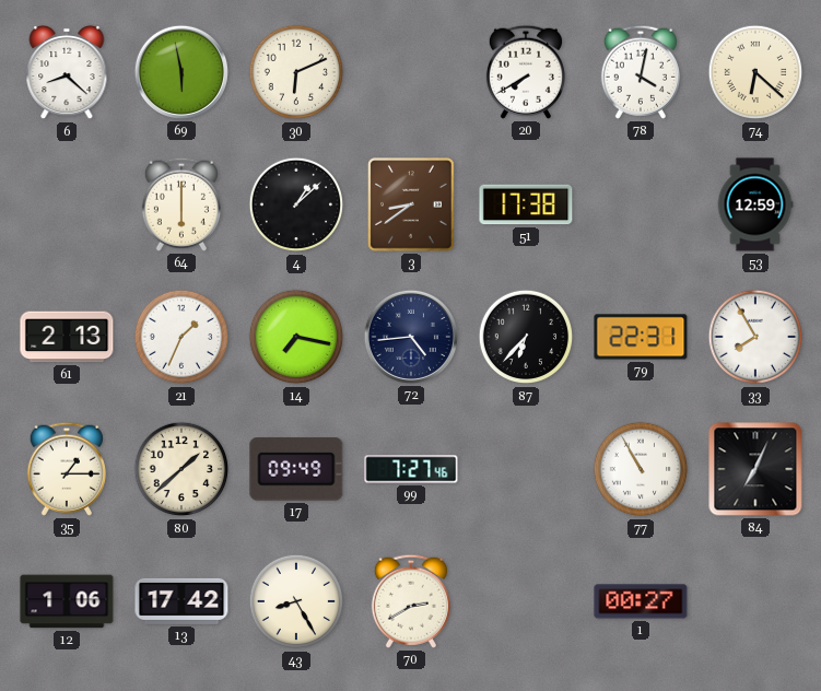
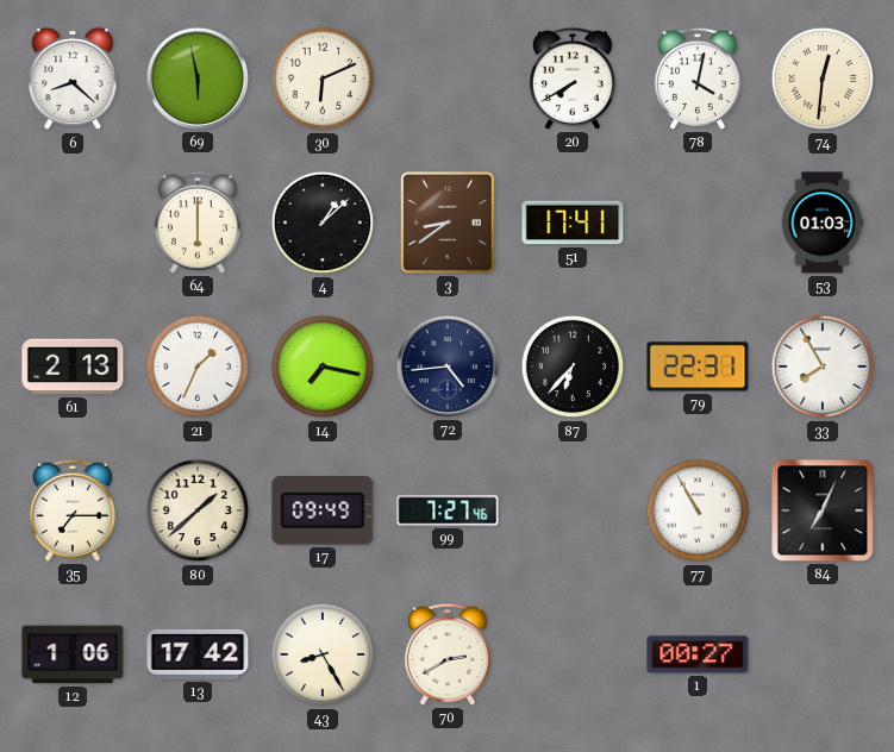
74: 6:22 -> 12:31
51: 17:38 -> 17:41
53: 12:59 -> 01:03
35: 1:15 -> 7:15
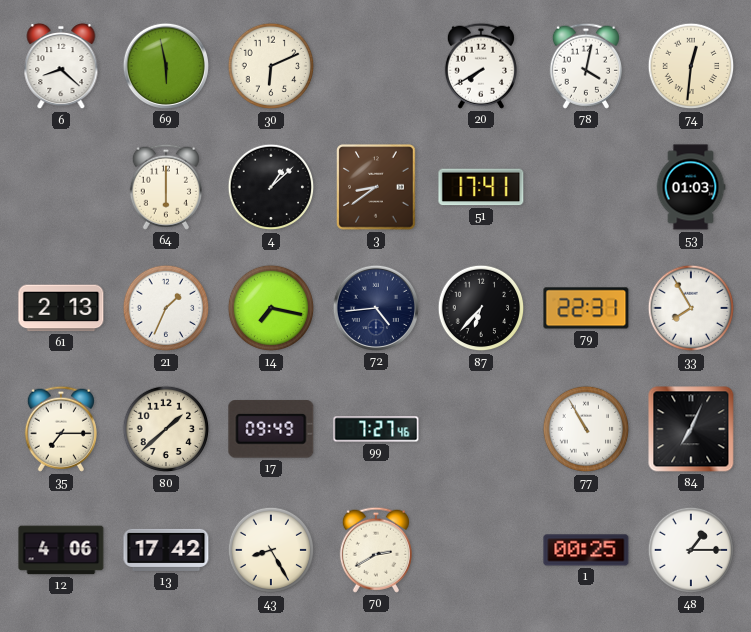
12: 1:06 -> 4:06
1: 00:27 -> 00:25
48: none -> 1:15
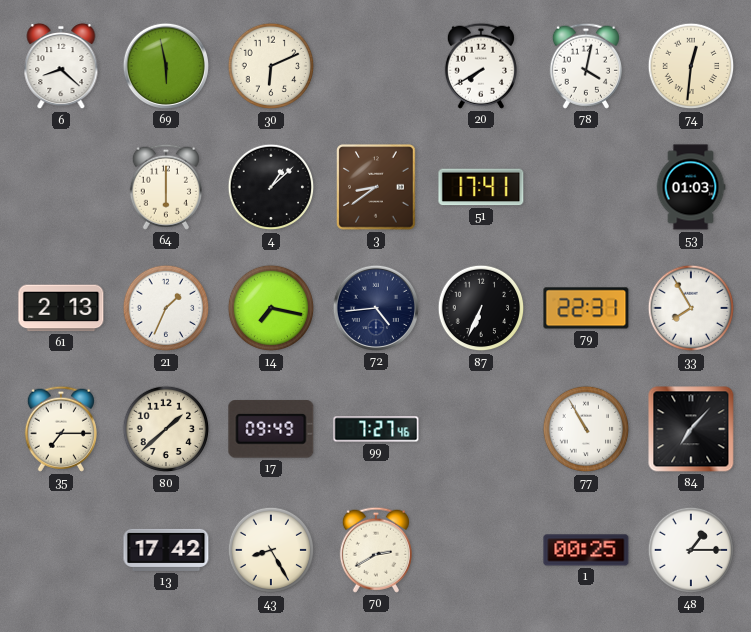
87: 6:37 -> 6:34
84: 7:04 -> 7:07
12: 4:06 -> none
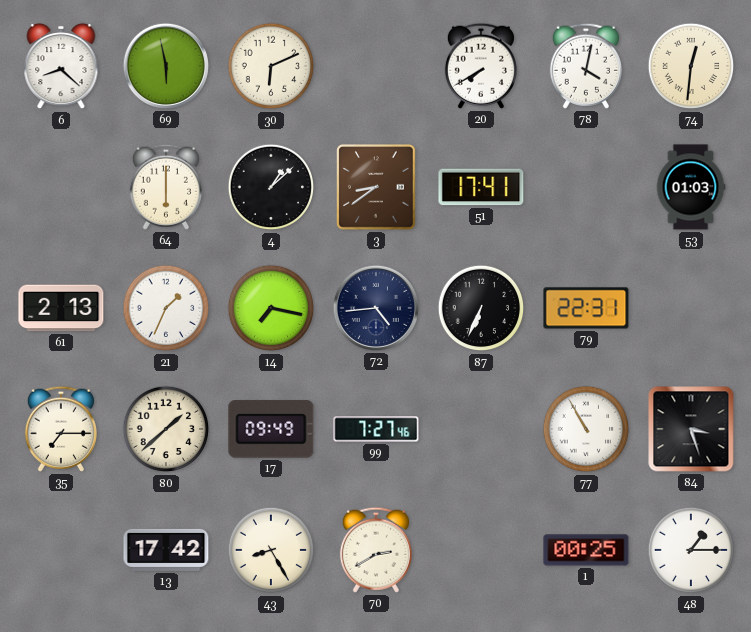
33: 7:55 -> none
84: 7:07 -> 3:27
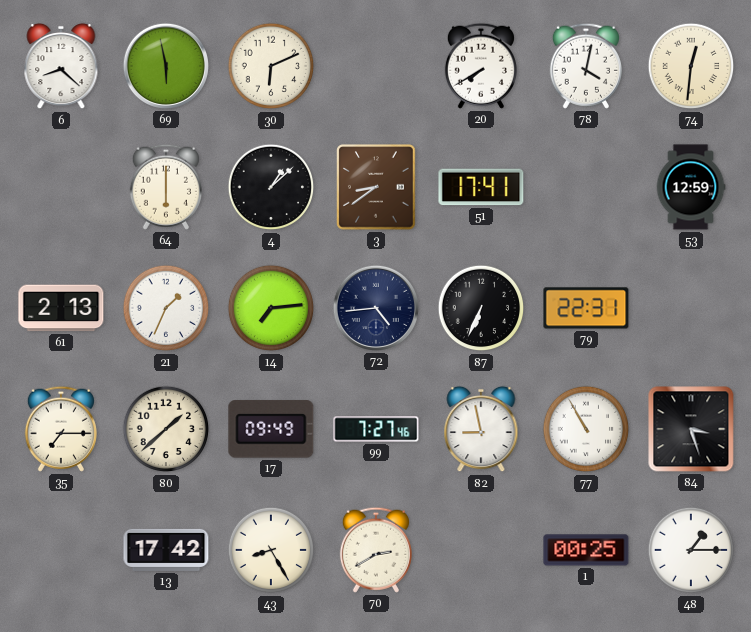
53: 01:03 -> 12:59
14: 7:17 -> 7:14
82: none -> 8:58
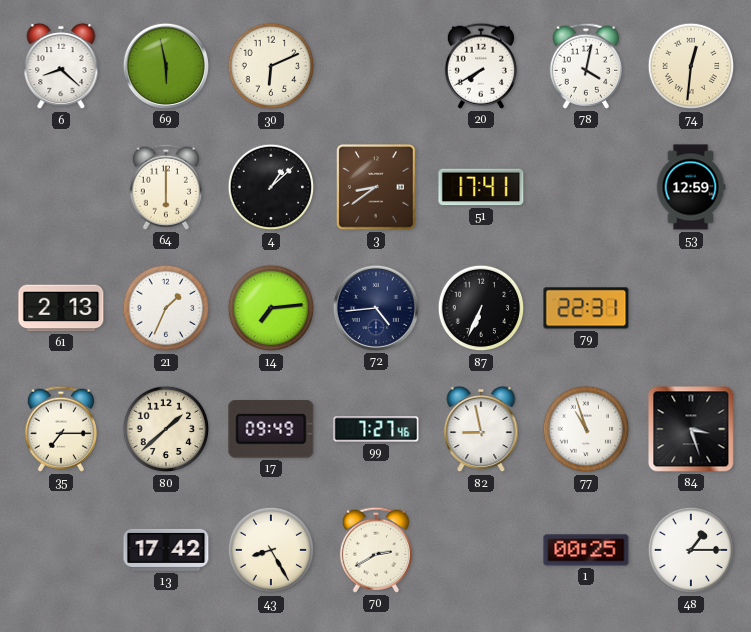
77: 10:55 -> 10:57
